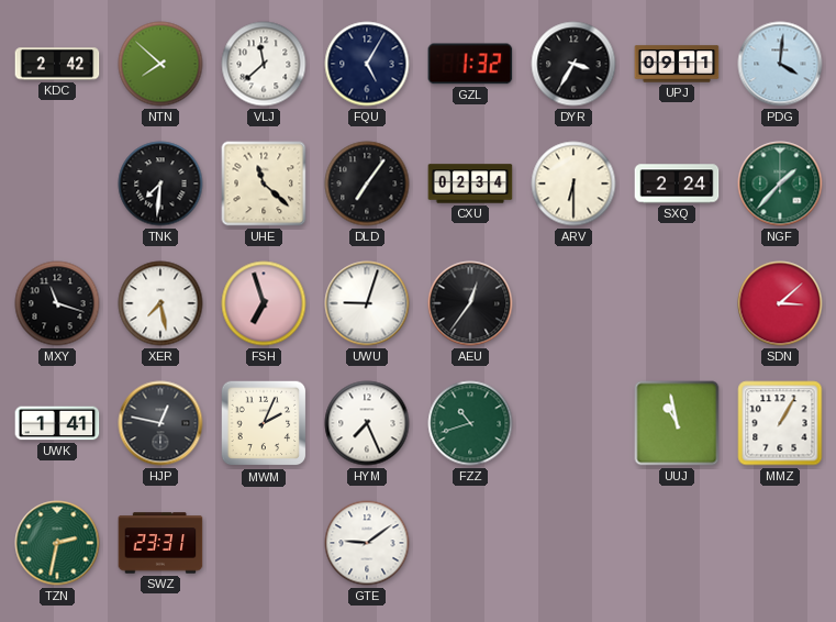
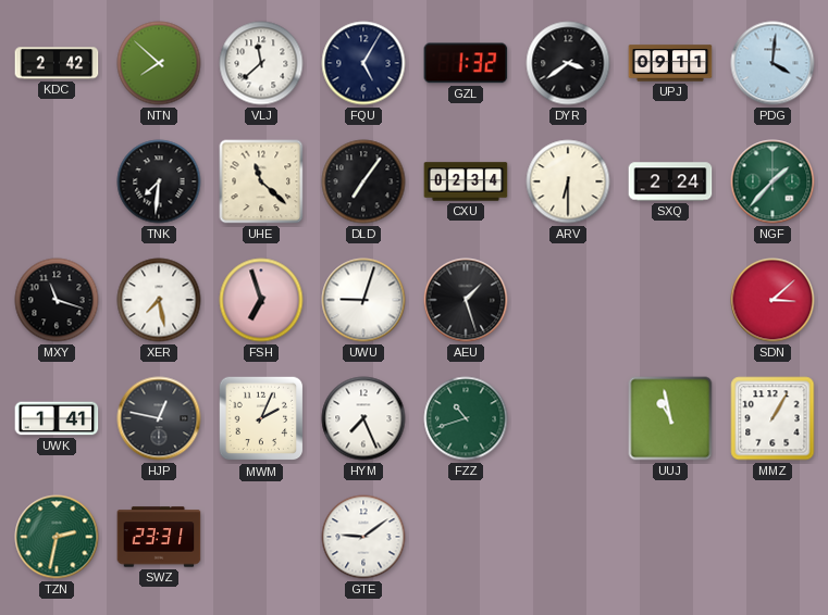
DYR: 3:35 -> 3:39
AEU: 12:36 -> 1:27
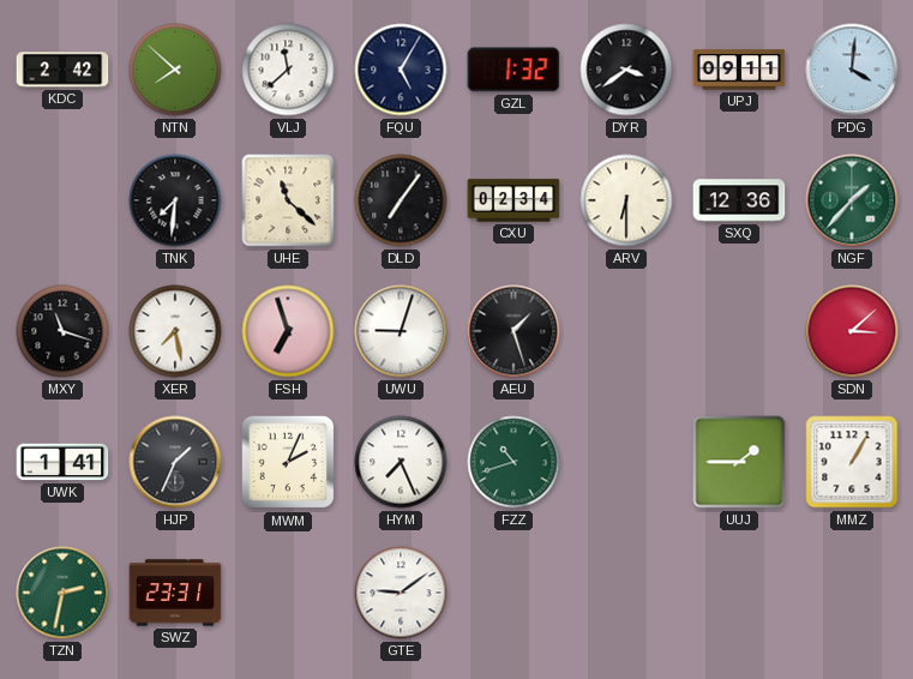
SXQ: 2:24 -> 12:36
HJP: 12:47 -> 1:34
UUJ: 10:58 -> 1:45
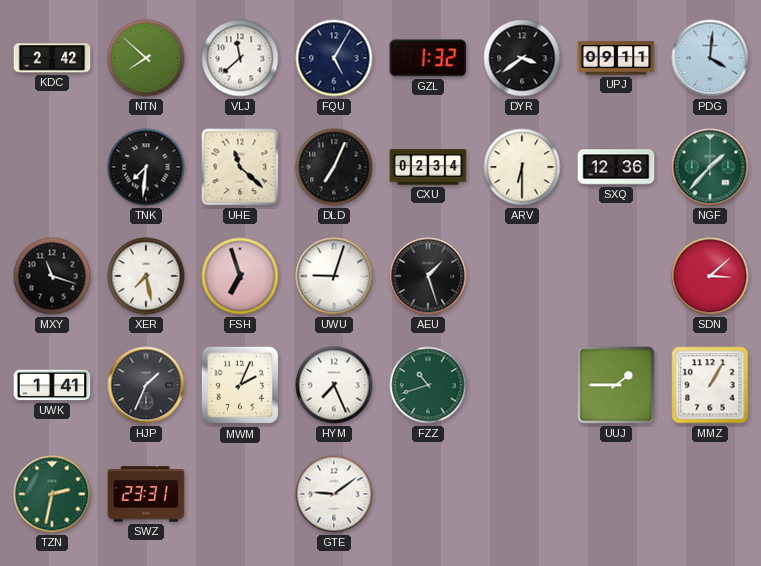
DLD: 7:06 -> 7:04
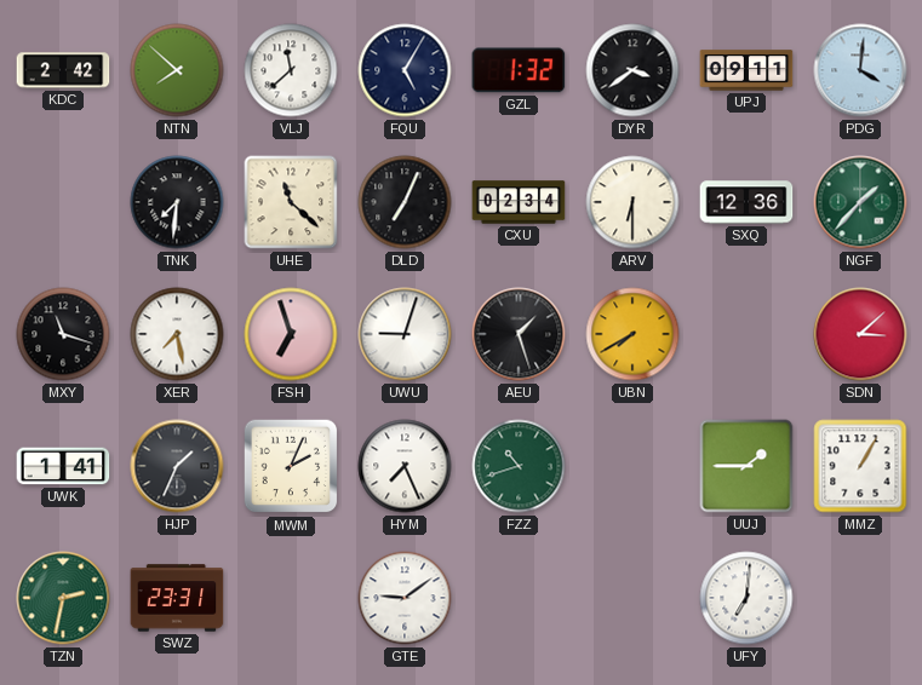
UBN: none -> 7:40
UFY: none -> 7:01
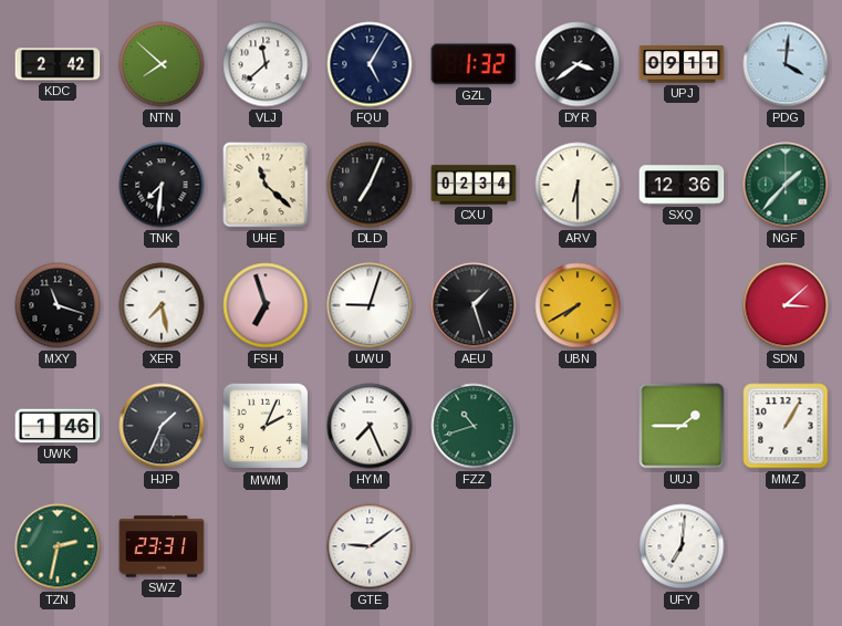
UWK: 1:41 -> 1:46
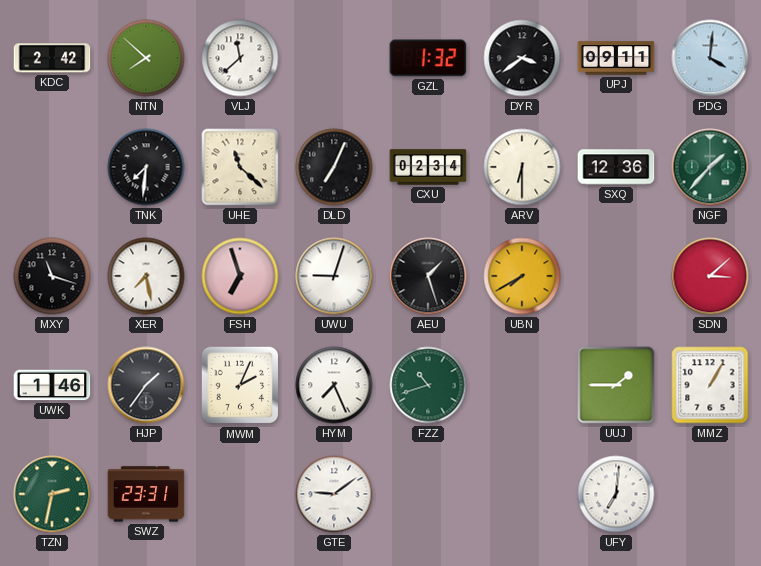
FQU: 5:05 -> none
HJP: 1:34 -> 1:36
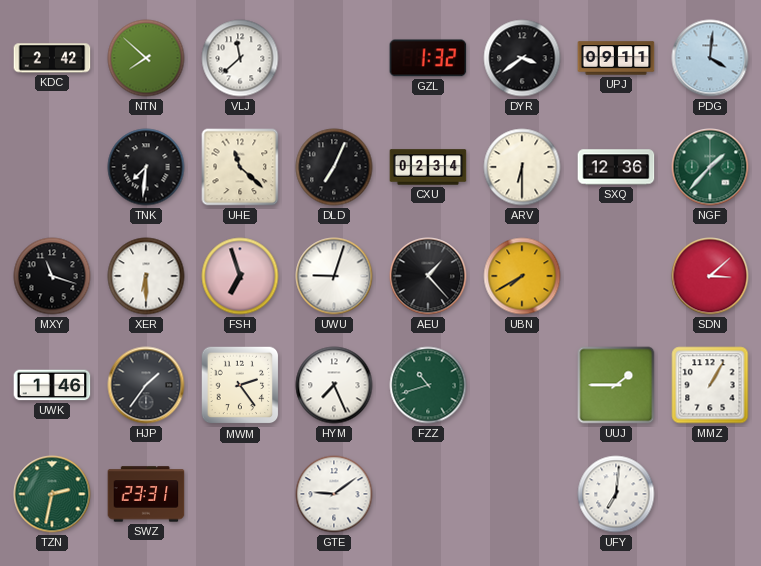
XER: 7:28 -> 6:30
AEU: 1:27 -> 1:23
MWM: 2:04 -> 2:24
